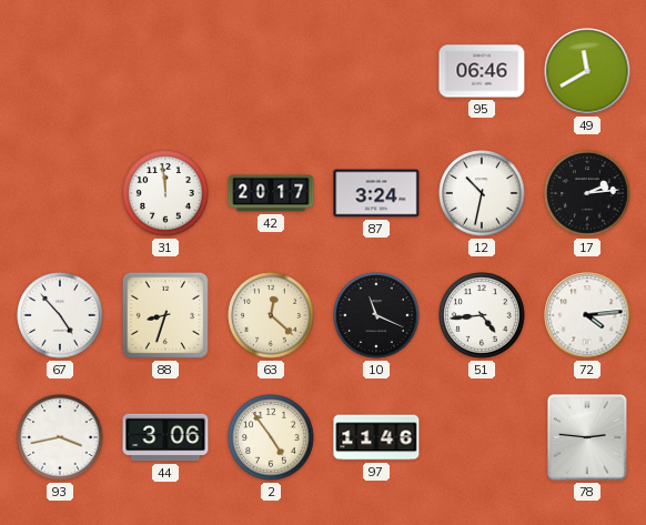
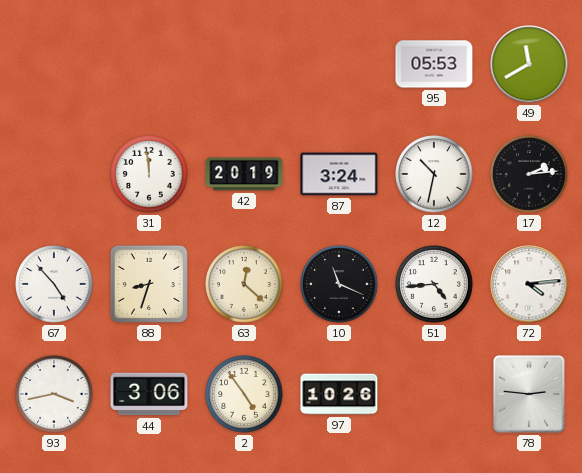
95: 06:46 -> 05:53
42: 20:17 -> 20:19
97: 11:46 -> 10:26
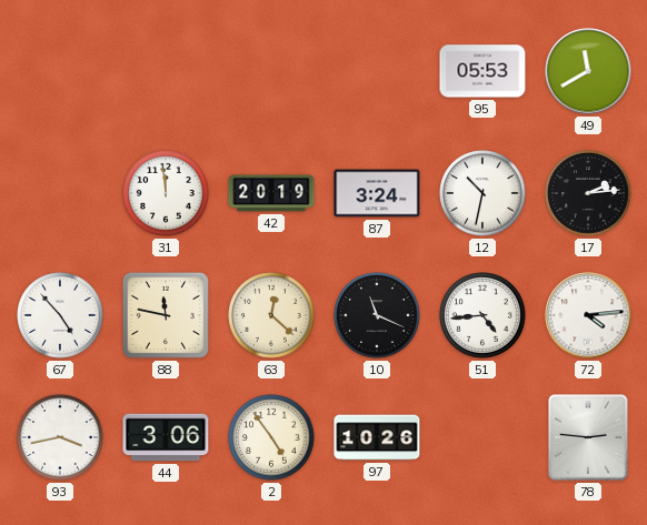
88: 8:33 -> 11:47
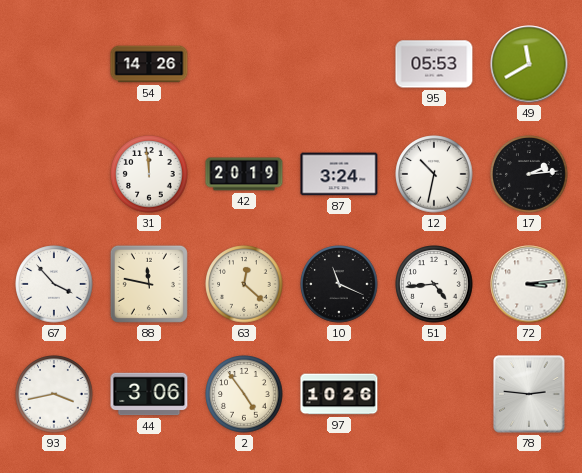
54: none -> 14:26
67: 4:53 -> 3:53
72: 4:14 -> 3:14
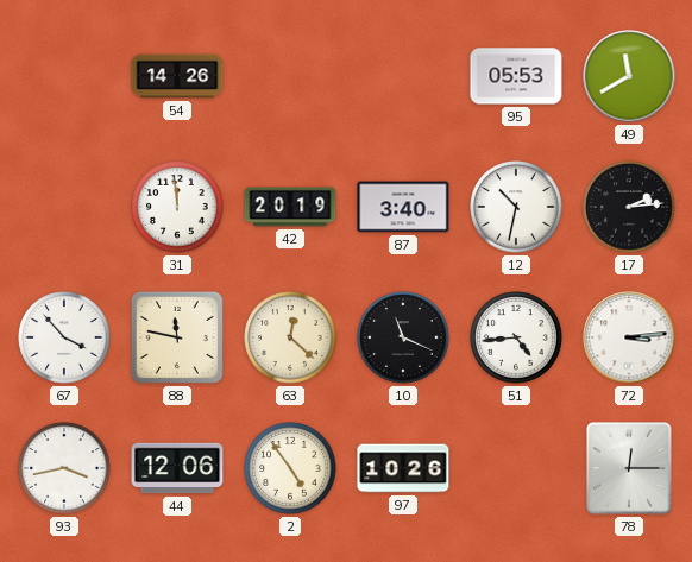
87: 3:24 -> 3:40
44: 3:06 -> 12:06
78: 2:46 -> 12:15
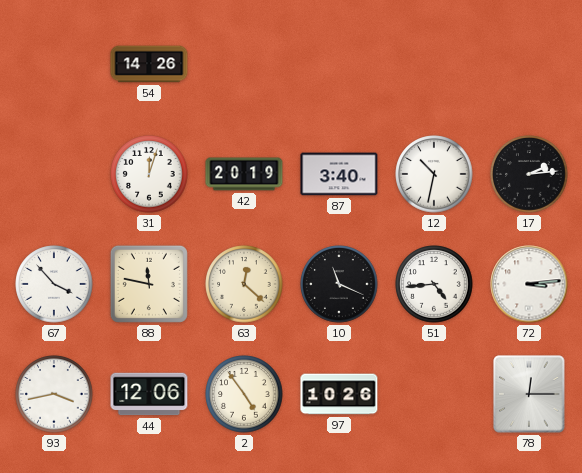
95: 05:53 -> none
49: 11:40 -> none
31: 11:59 -> 12:03
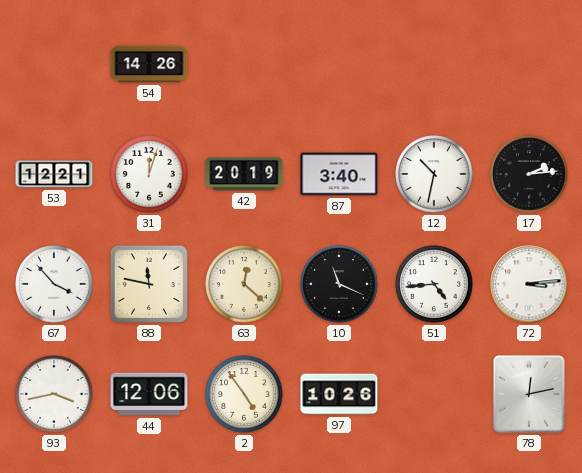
53: none -> 12:21
78: 12:15 -> 12:13
